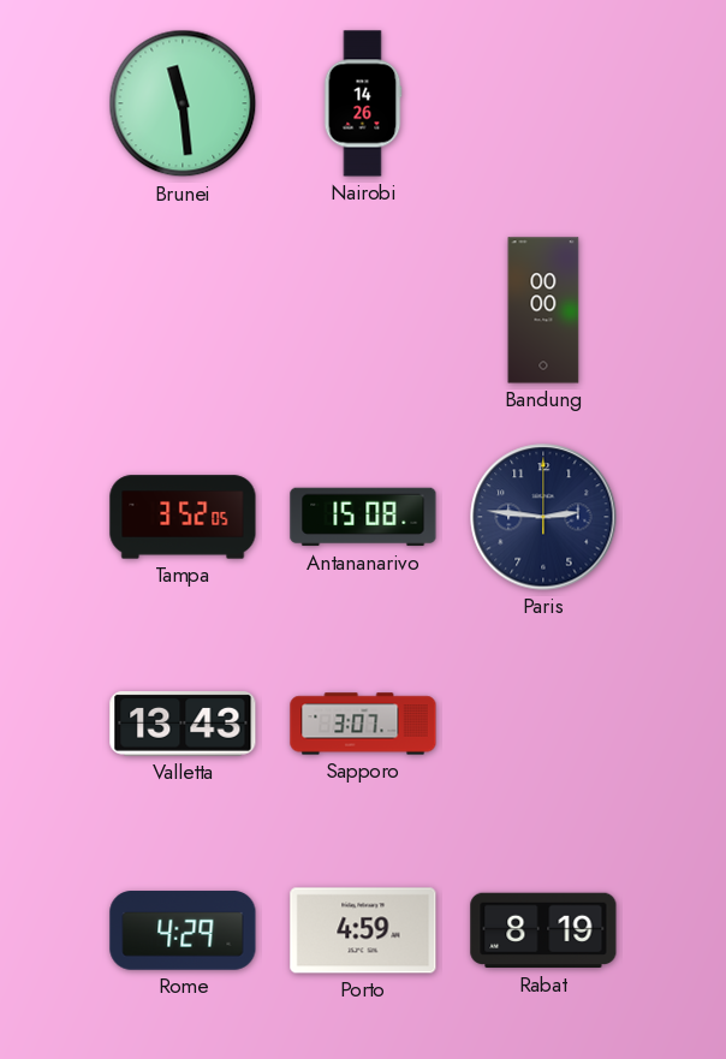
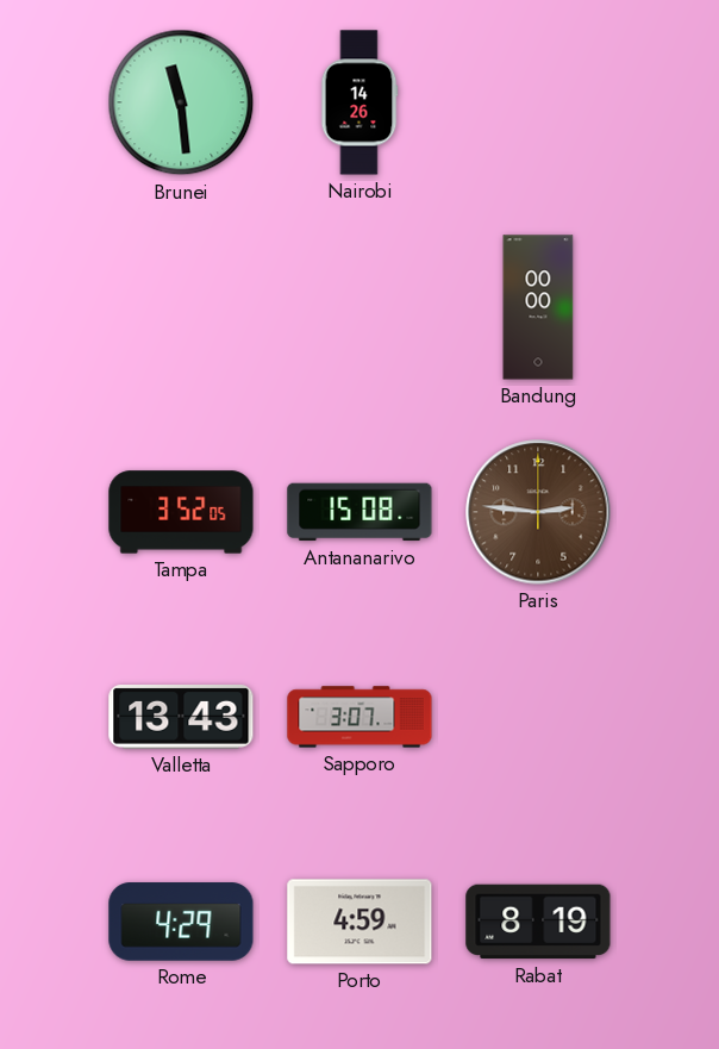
Paris dial: navy -> brown
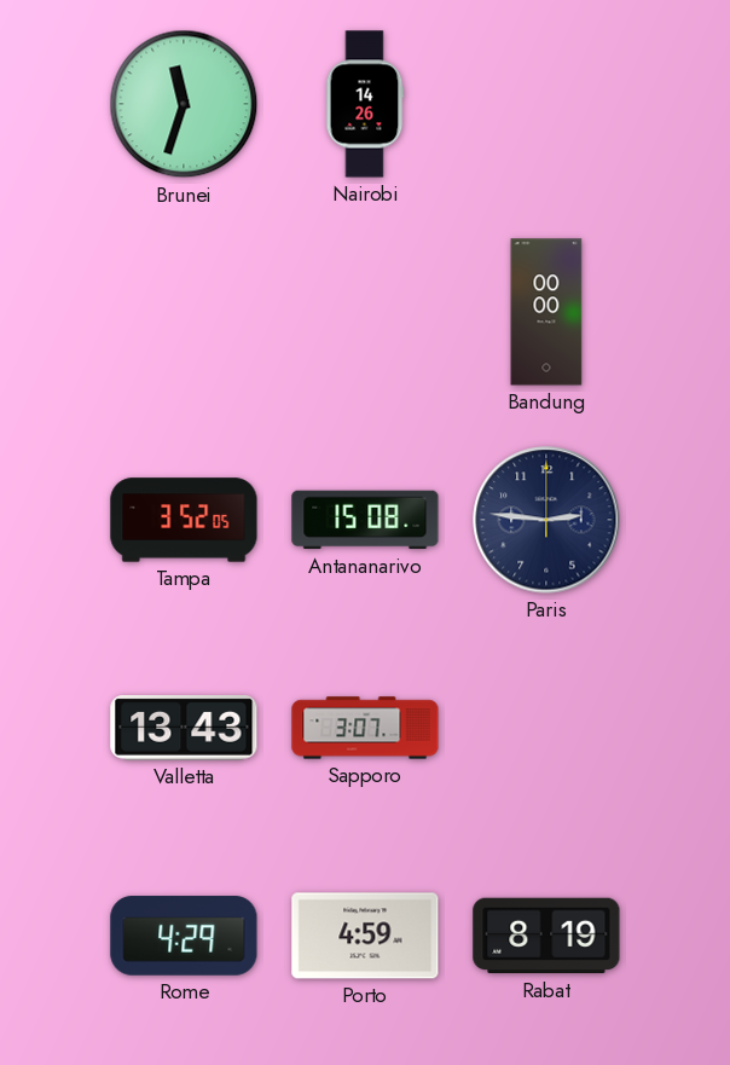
Brunei: 11:29 -> 11:33
Paris dial: brown -> navy
